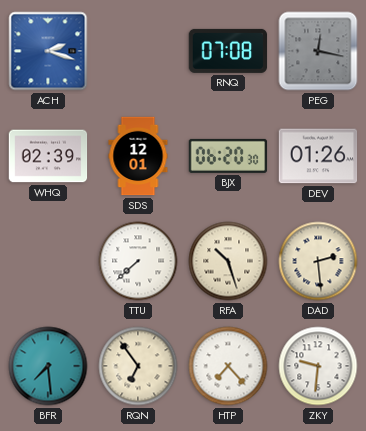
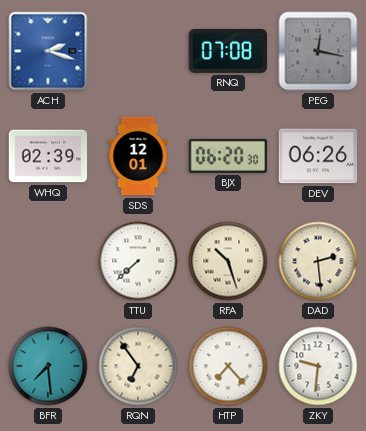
DEV: 01:26 -> 06:26
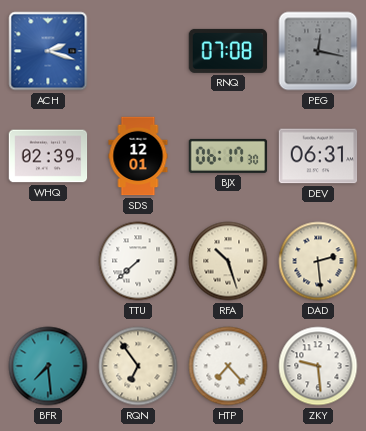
BJX: 06:20 -> 06:17
DEV: 06:26 -> 06:31
ZKY: 9:31 -> 9:29
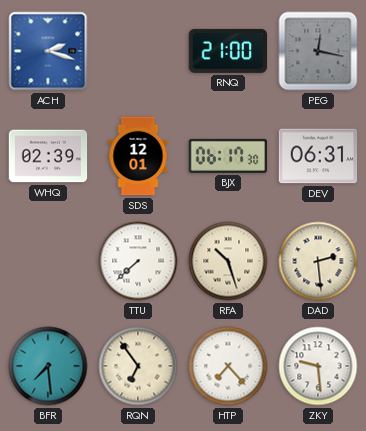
RNQ: 07:08 -> 21:00
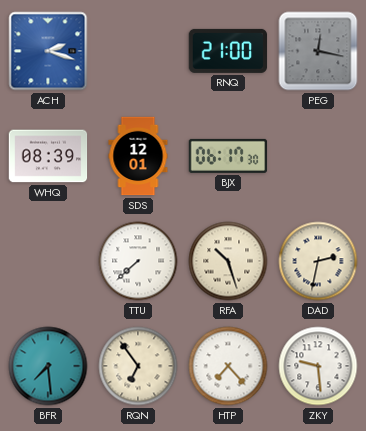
WHQ: 02:39 -> 08:39
DEV: 06:31 -> none
DAD: 2:29 -> 2:32
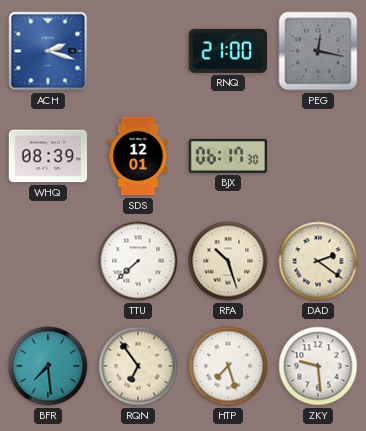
DAD: 2:32 -> 2:21
HTP: 7:23 -> 7:27
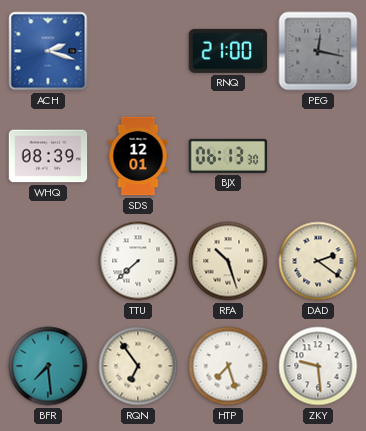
BJX: 06:17 -> 06:13
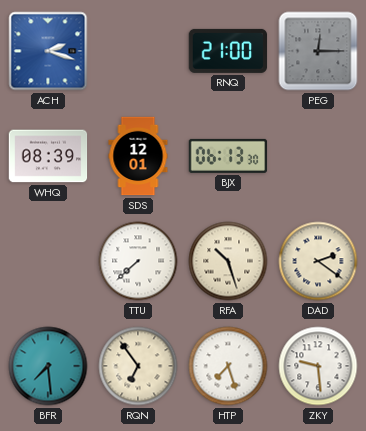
PEG: 12:17 -> 12:15
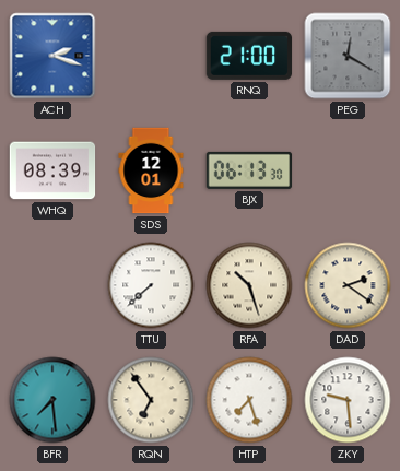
PEG: 12:15 -> 12:20
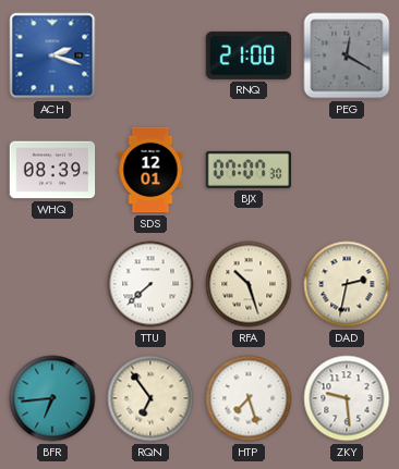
BJX: 06:13 -> 07:07
DAD: 2:21 -> 2:32
BFR: 7:29 -> 6:44
